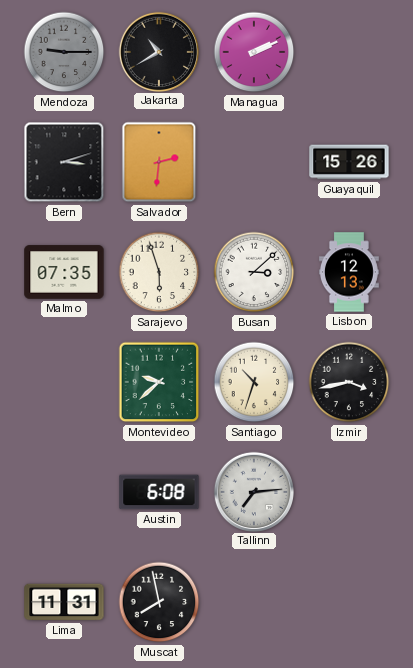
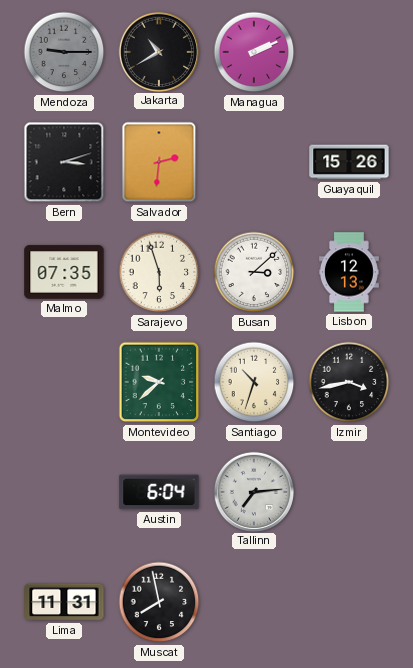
Austin: 6:08 -> 6:04
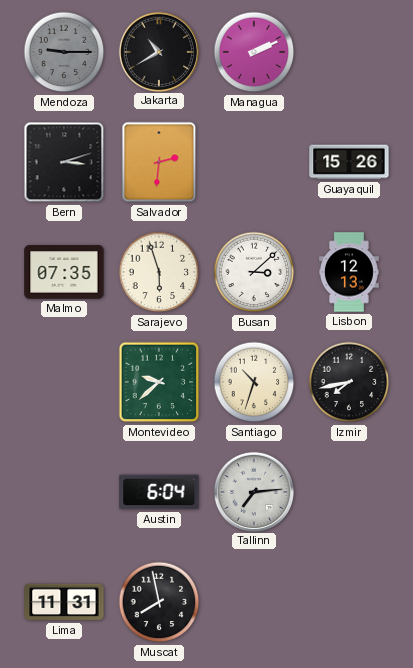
Izmir: 3:43 -> 7:43
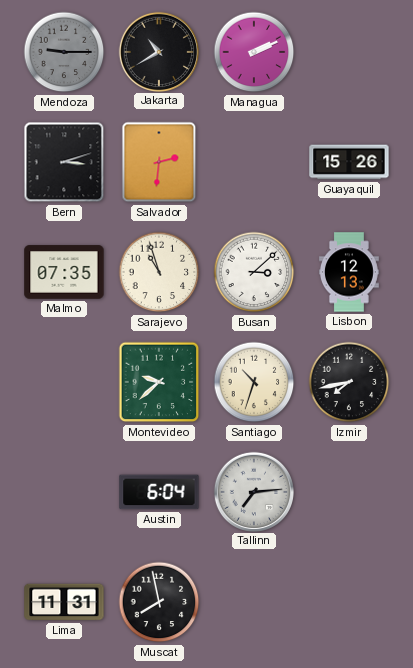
Sarajevo: 5:57 -> 10:57
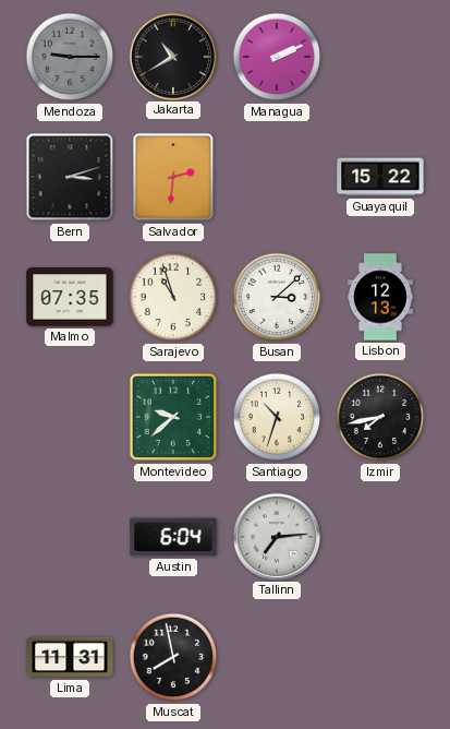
Guayaquil: 15:26 -> 15:22
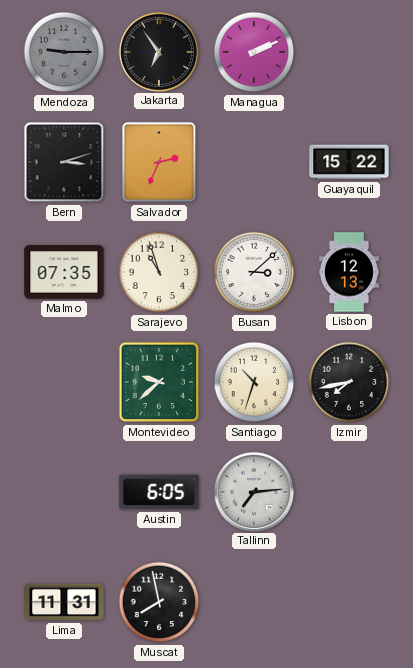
Jakarta: 10:40 -> 6:54
Salvador: 2:31 -> 2:34
Austin: 6:04 -> 6:05
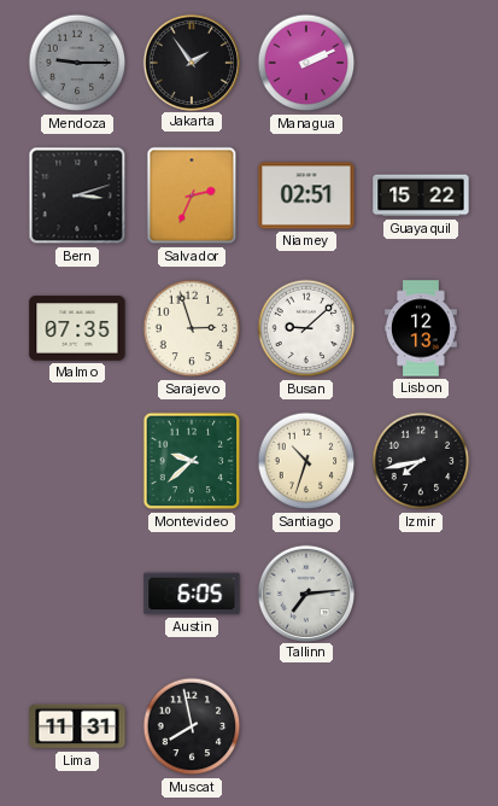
Jakarta: 6:54 -> 1:54
Niamey: none -> 02:51
Sarajevo: 10:57 -> 2:57
Busan: 3:08 -> 9:08
